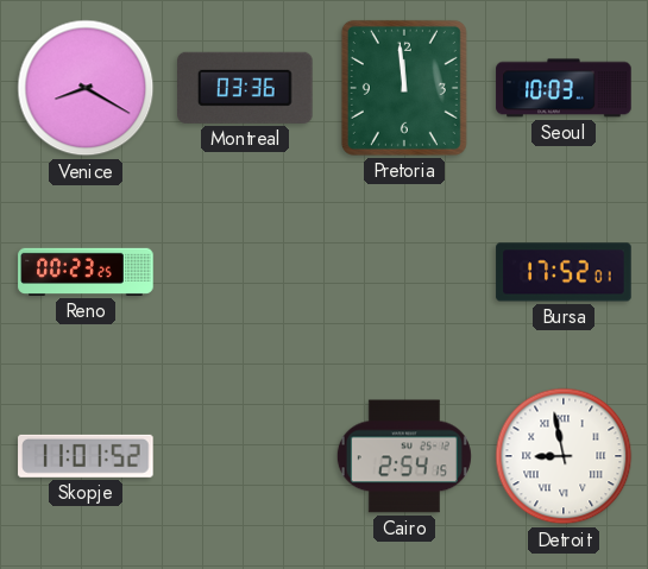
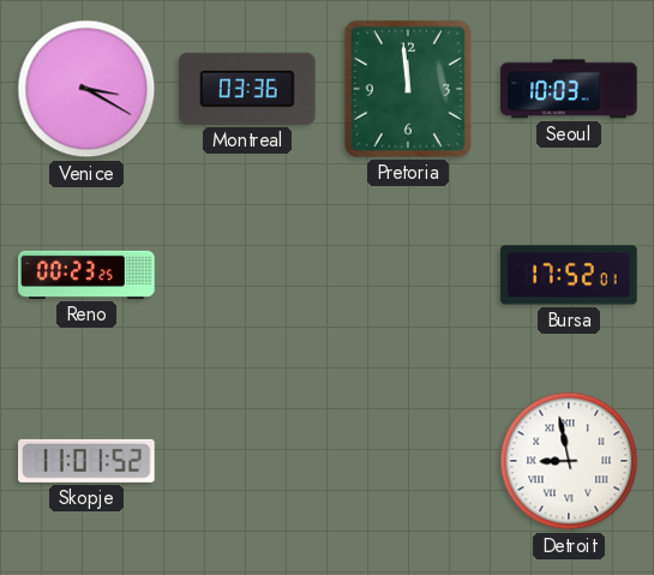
Venice: 8:20 -> 3:20
Cairo: 2:54 -> none
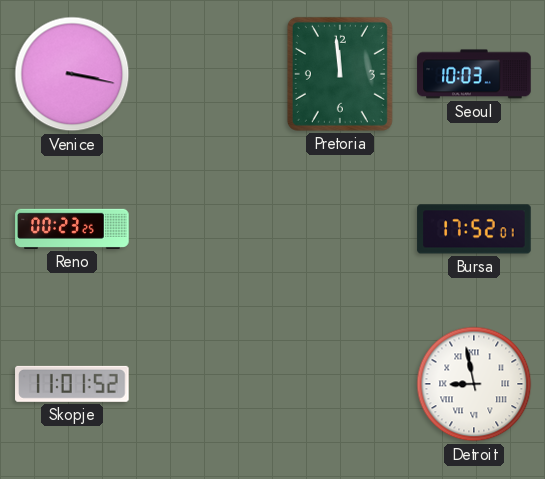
Venice: 3:20 -> 3:17
Montreal: 03:36 -> none
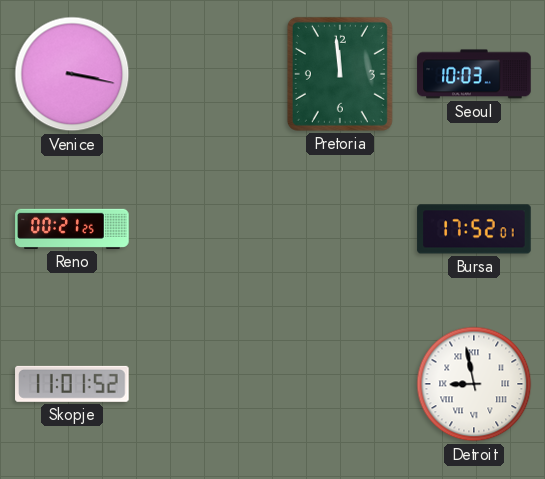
Reno: 00:23 -> 00:21
